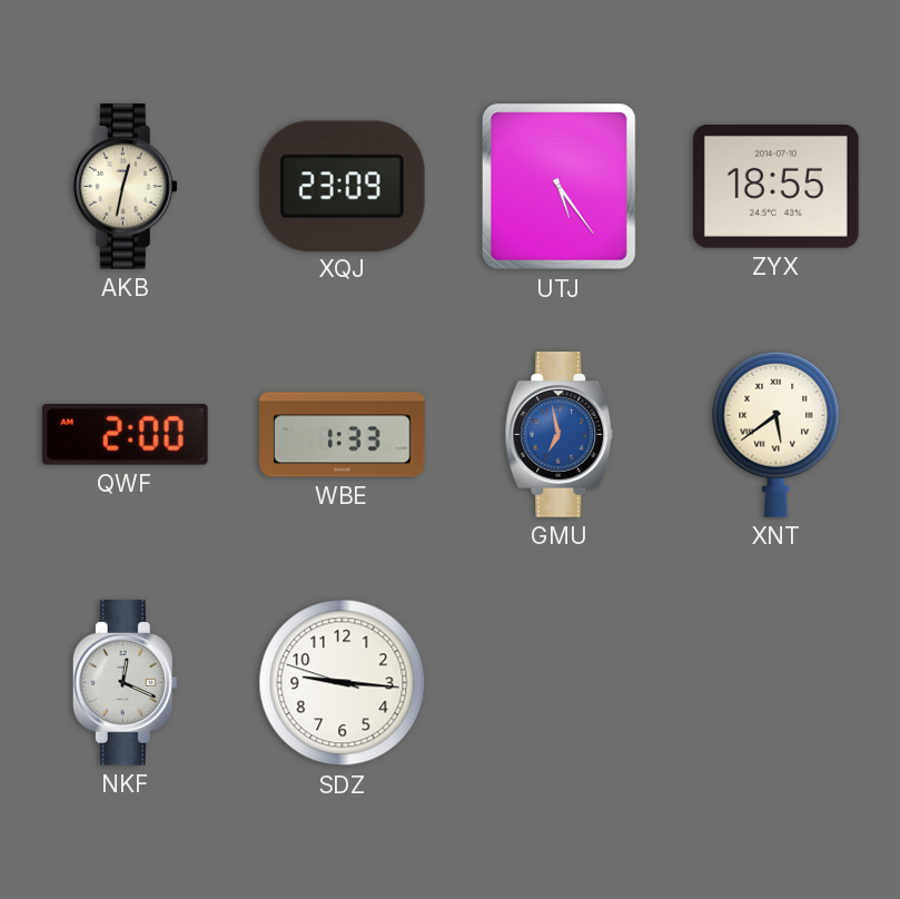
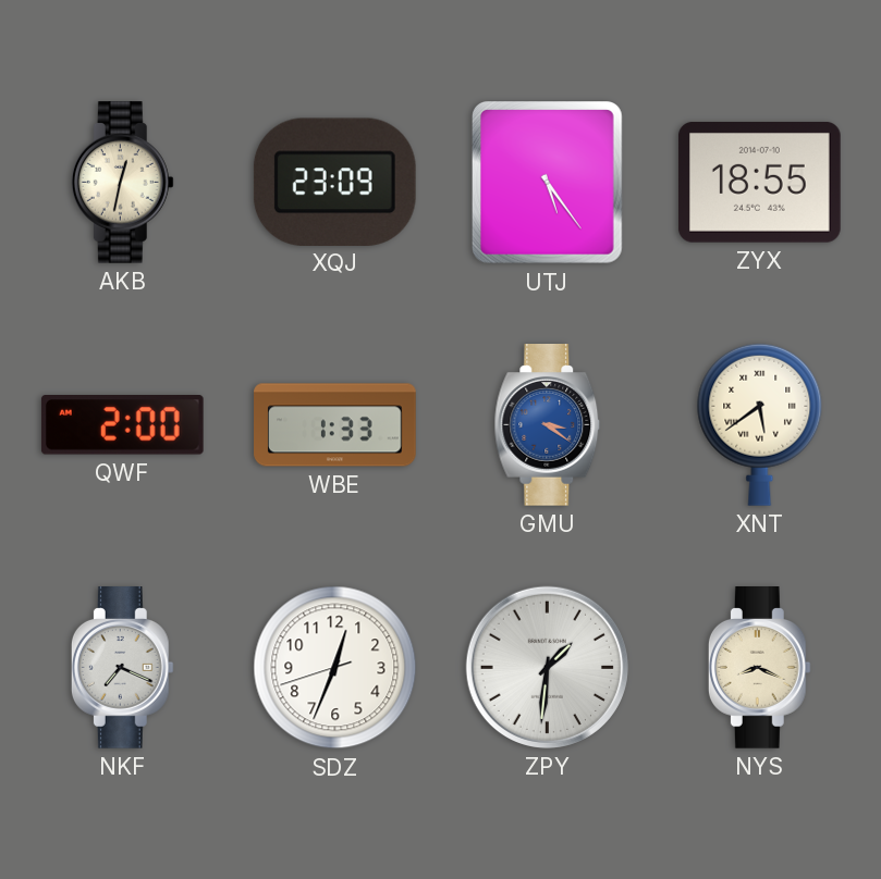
GMU: 6:58 -> 3:21
NKF: 12:19 -> 7:19
SDZ: 9:15 -> 12:33
ZPY: none -> 1:31
NYS: none -> 8:19
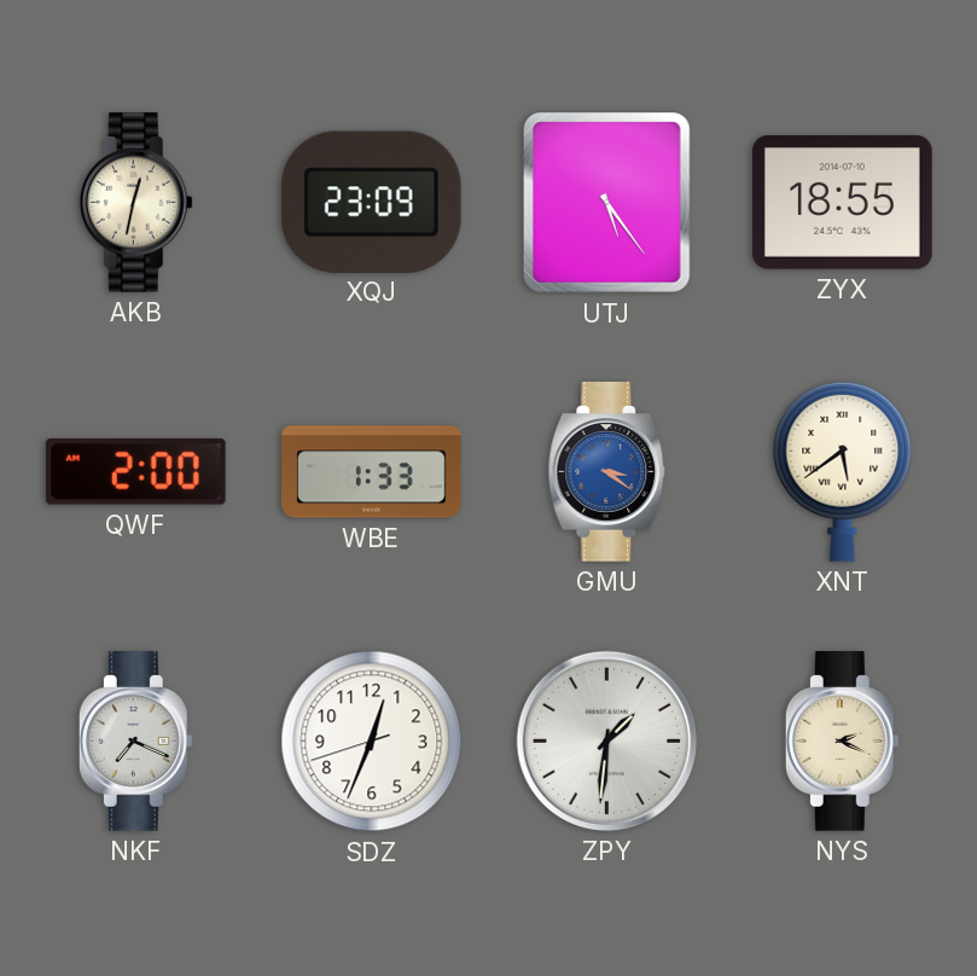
NYS: 8:19 -> 2:19
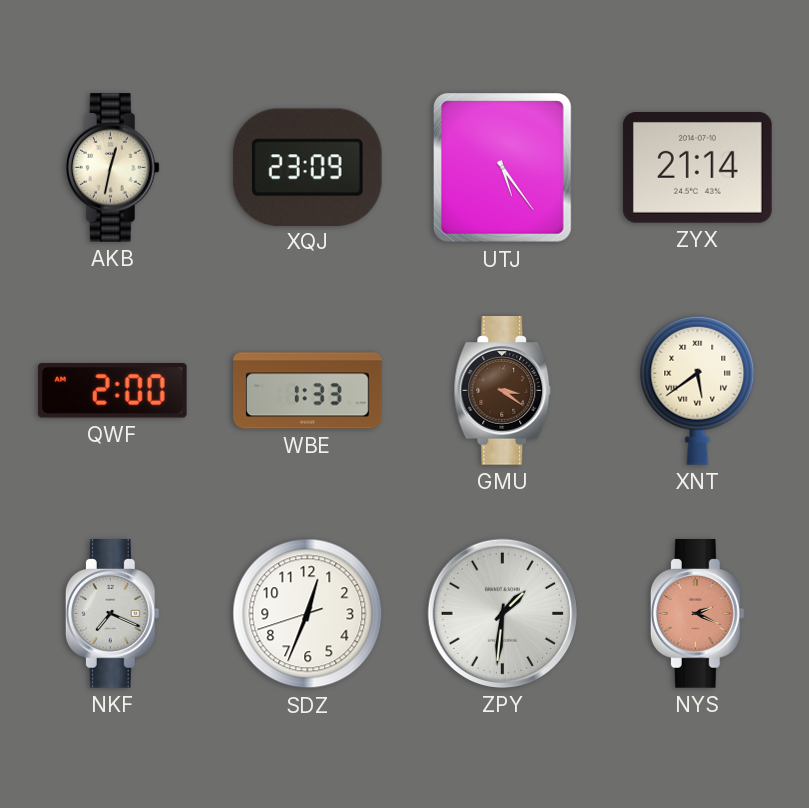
ZYX: 18:55 -> 21:14
GMU dial: blue -> brown
NYS dial: cream -> salmon
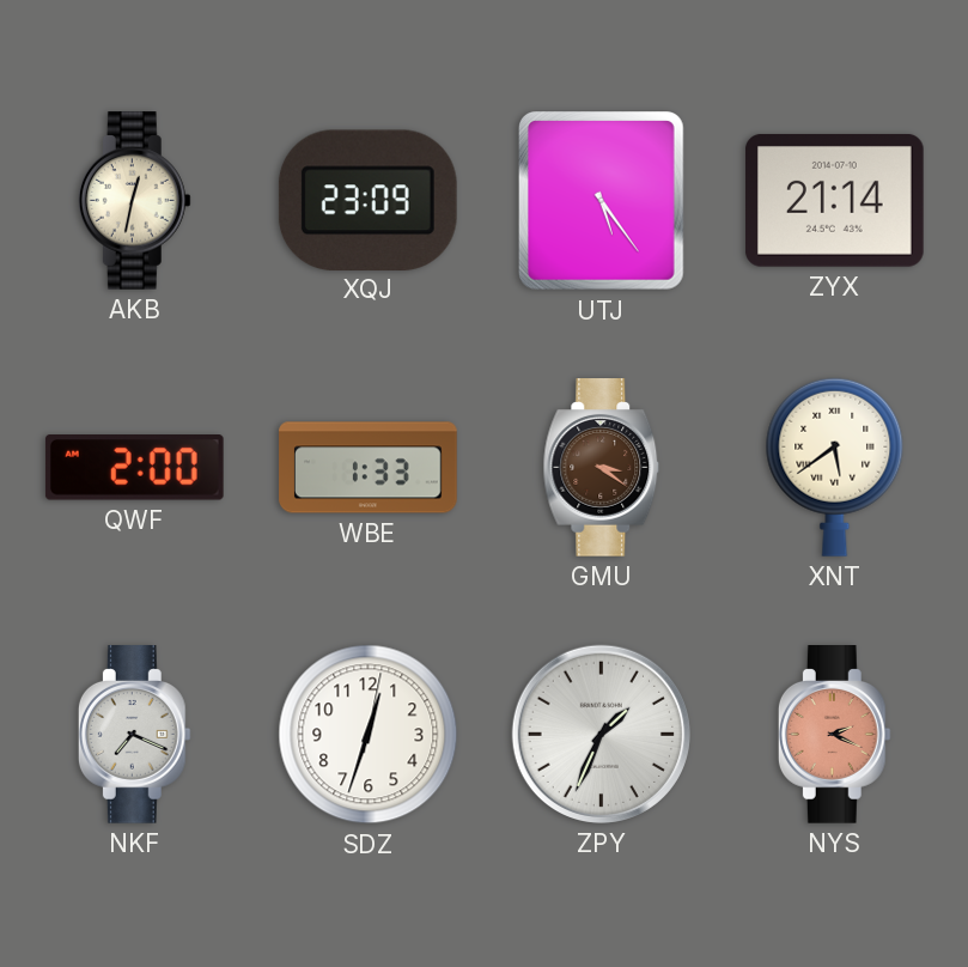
SDZ: 12:33:42 -> 12:33:02
ZPY: 1:31 -> 1:34
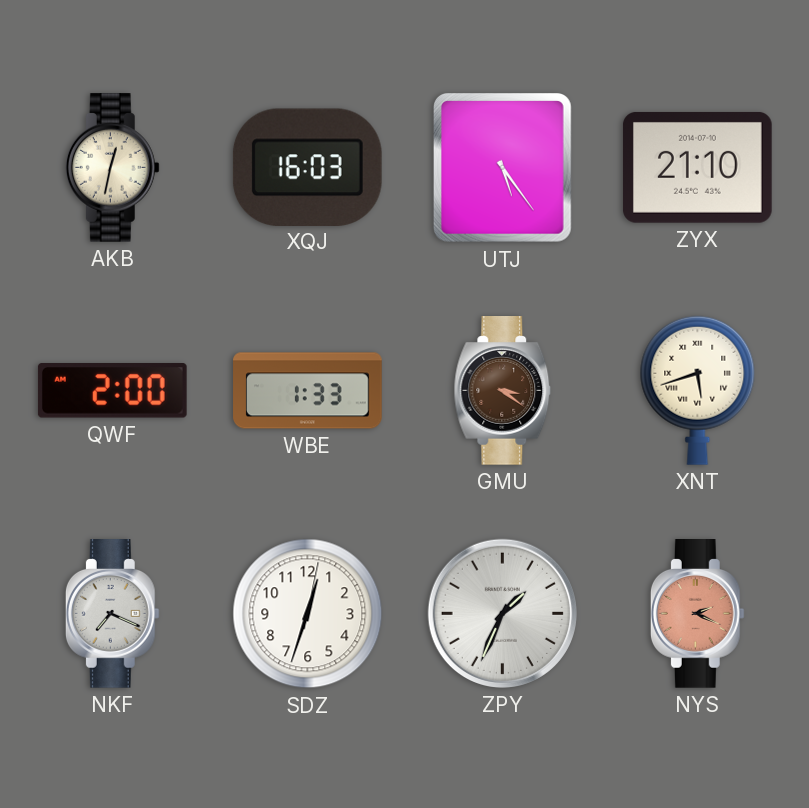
XQJ: 23:09 -> 16:03
ZYX: 21:14 -> 21:10
XNT: 5:39 -> 5:42
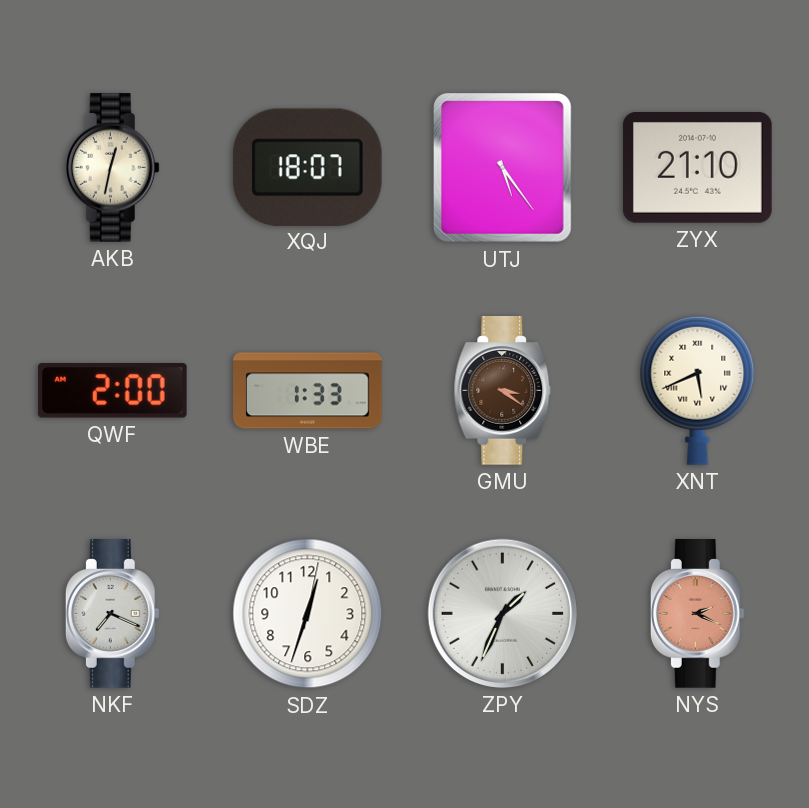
XQJ: 16:03 -> 18:07
XNT: 5:42 -> 5:41
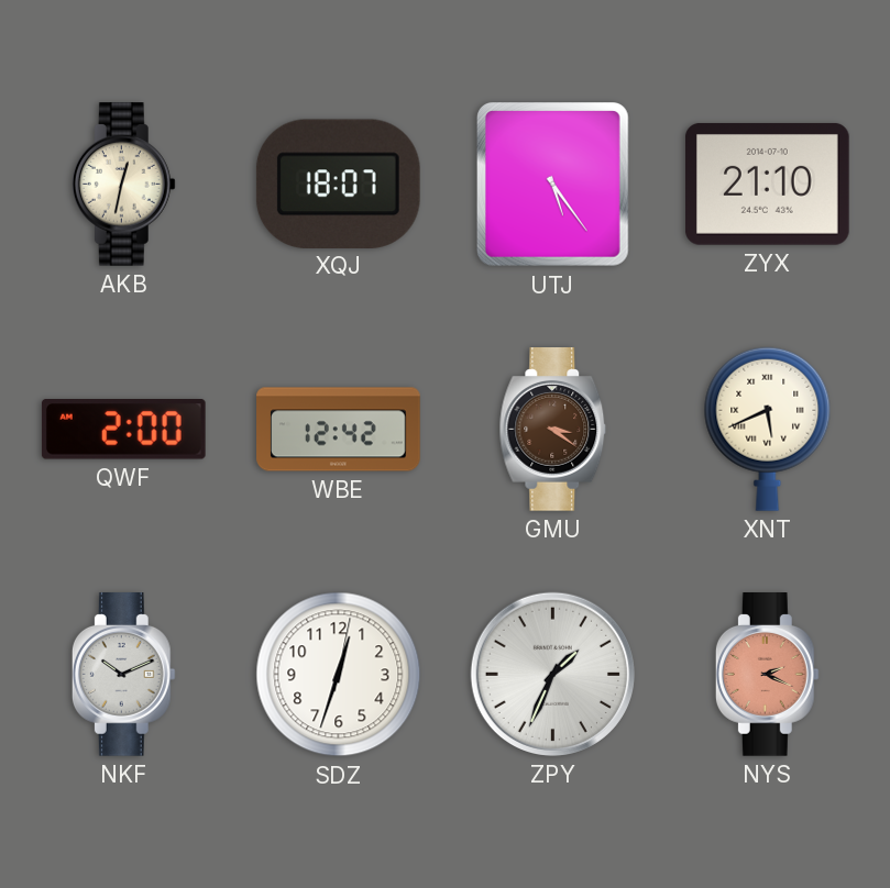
WBE: 1:33 -> 12:42
NKF: 7:19 -> 10:11
